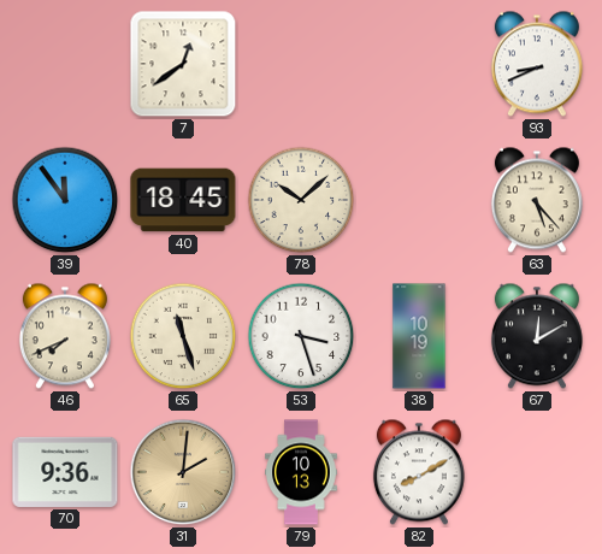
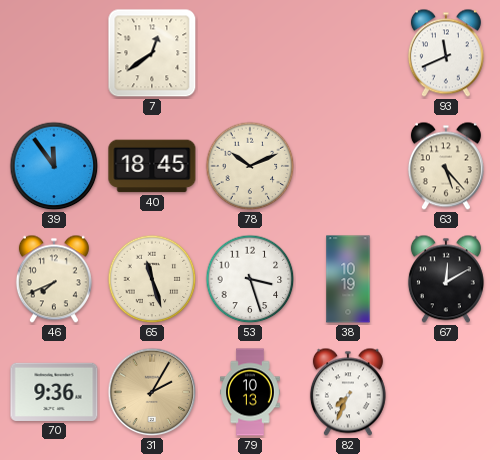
93: 8:41 -> 11:41
78: 10:08 -> 10:11
31: 2:01 -> 2:05
82: 8:10 -> 7:34
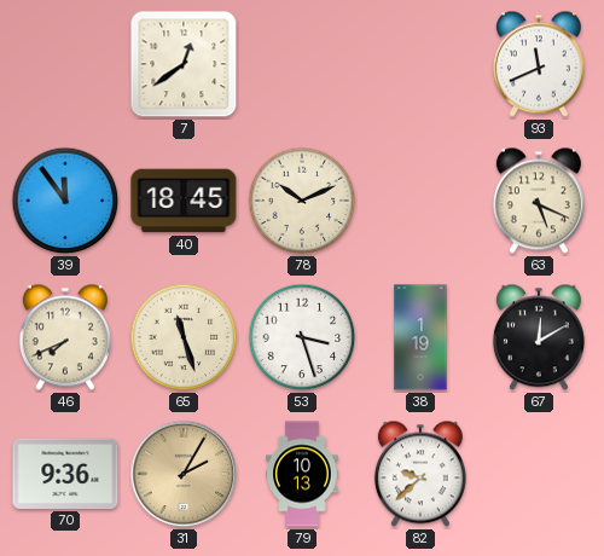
63: 5:23 -> 5:19
38: 10:19 -> 1:19
82: 7:34 -> 9:38
